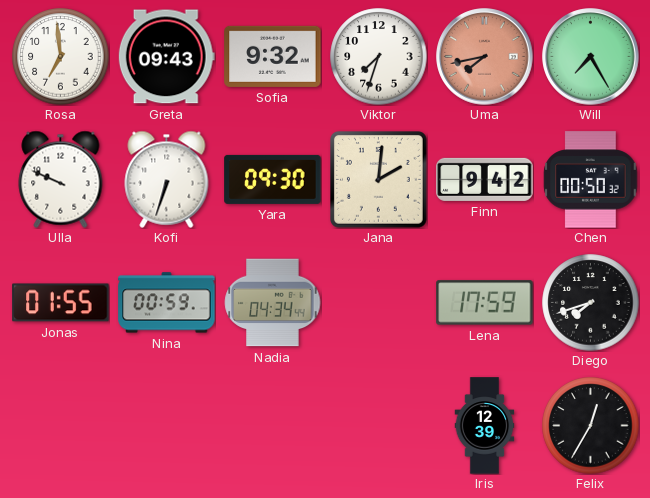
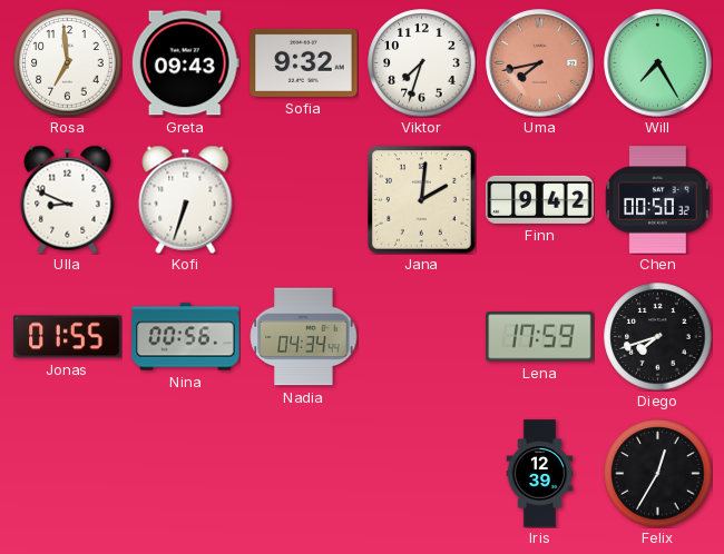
Ulla: 9:49 -> 8:49
Yara: 09:30 -> none
Nina: 00:59 -> 00:56
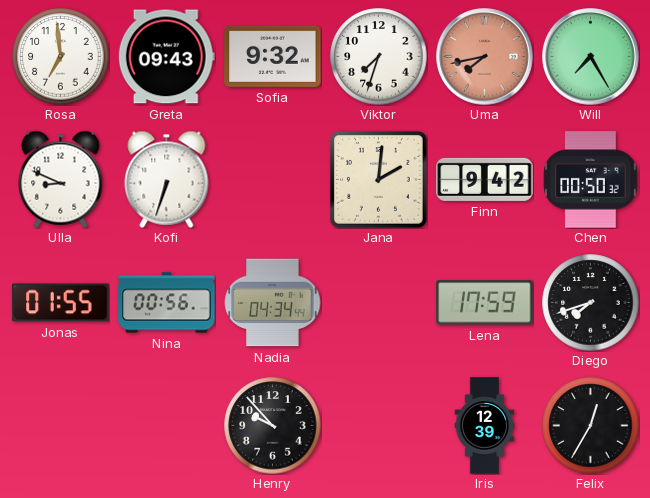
Henry: none -> 9:53
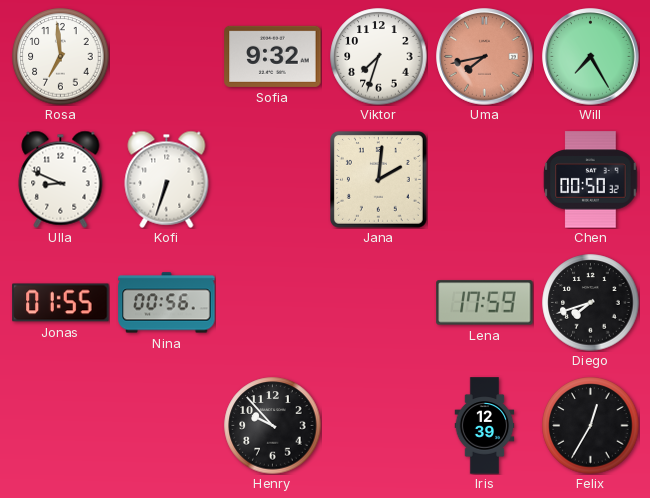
Greta: 09:43 -> none
Finn: 9:42 -> none
Nadia: 04:34 -> none
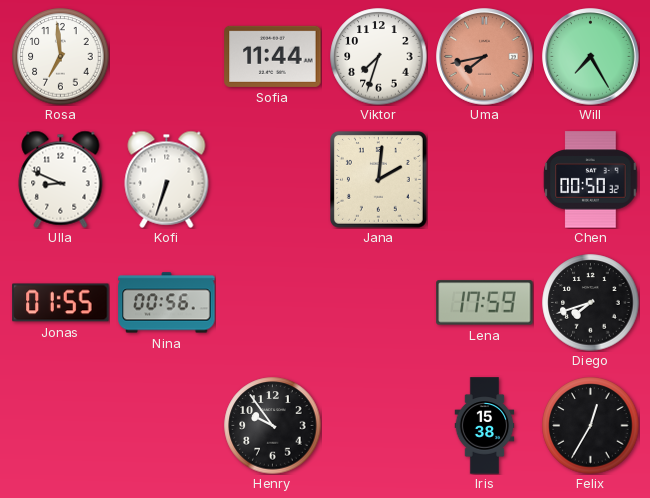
Sofia: 9:32 -> 11:44
Henry: 9:53 -> 9:54
Iris: 12:39 -> 15:38
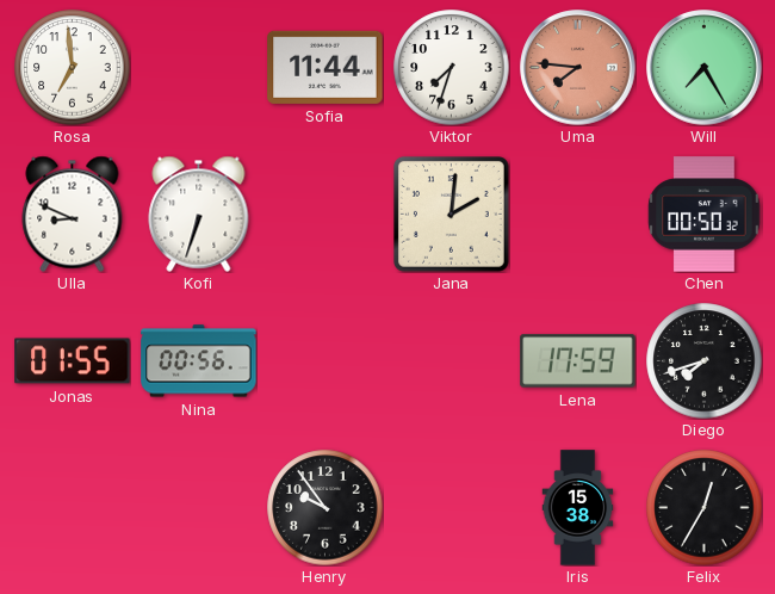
Uma: 7:43 -> 7:46
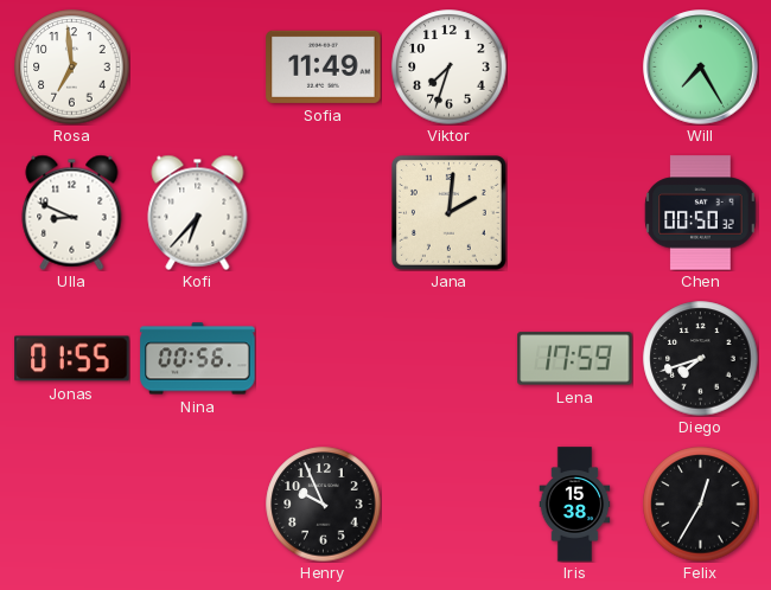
Sofia: 11:44 -> 11:49
Uma: 7:46 -> none
Kofi: 6:33 -> 6:37
Henry: 9:54 -> 9:56
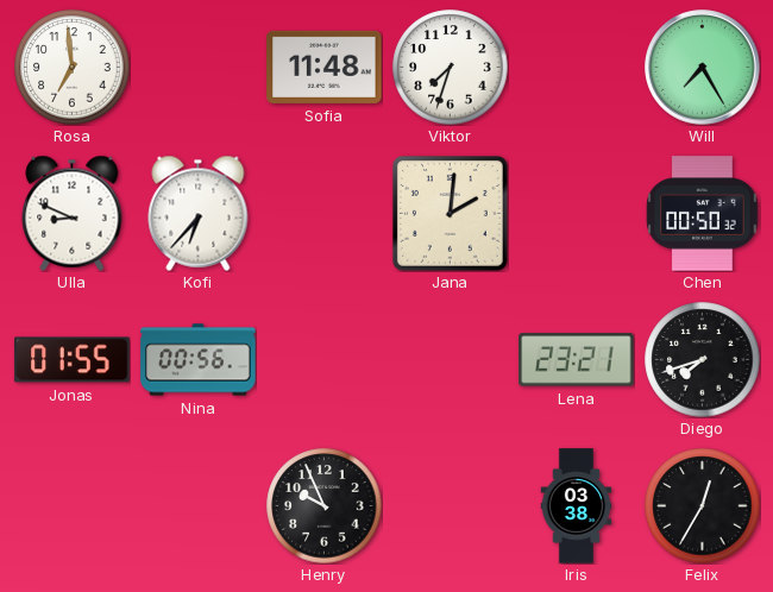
Sofia: 11:49 -> 11:48
Lena: 17:59 -> 23:21
Iris: 15:38 -> 03:38
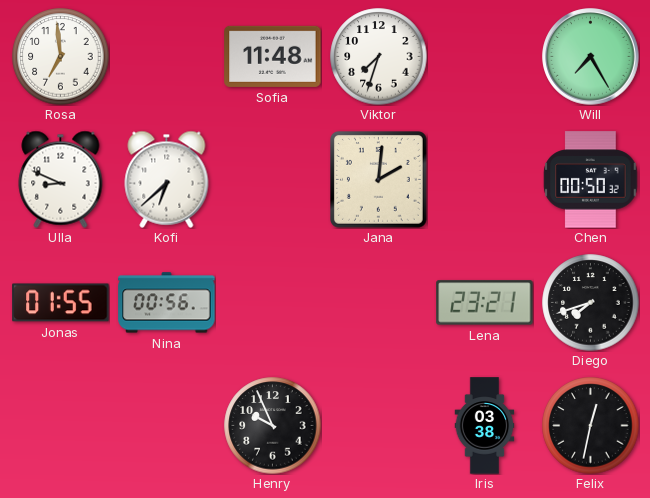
Kofi: 6:37 -> 6:38
Felix: 12:35 -> 12:32
